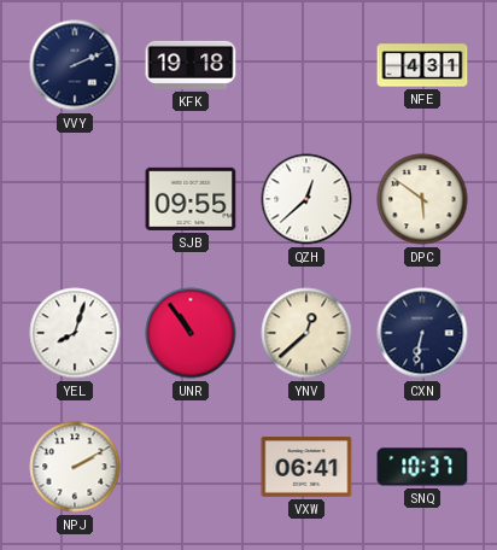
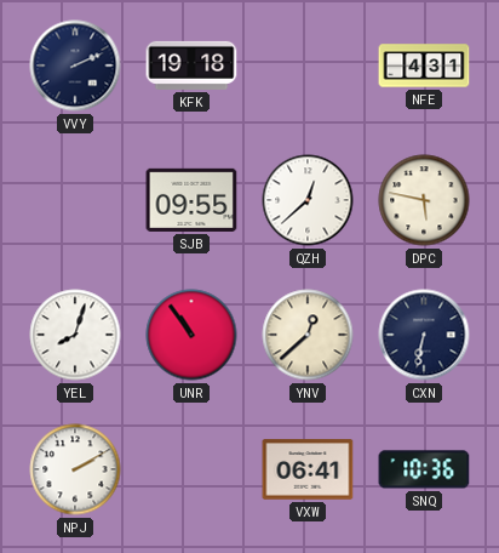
DPC: 5:51 -> 5:47
SNQ: 10:37 -> 10:36
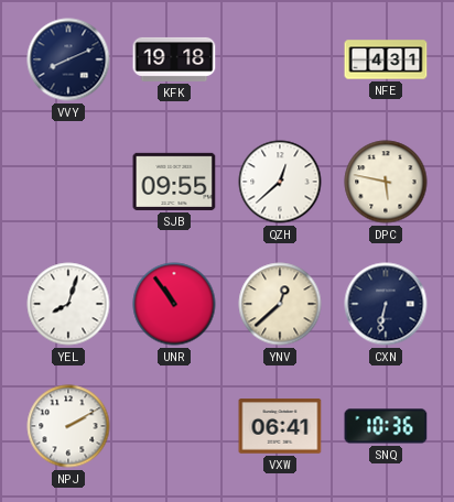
VVY: 2:11 -> 8:11
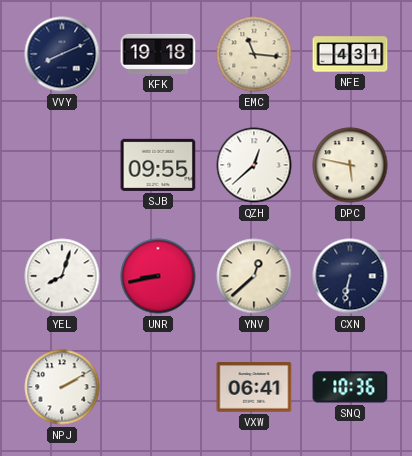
EMC: none -> 11:16
UNR: 10:54 -> 8:43
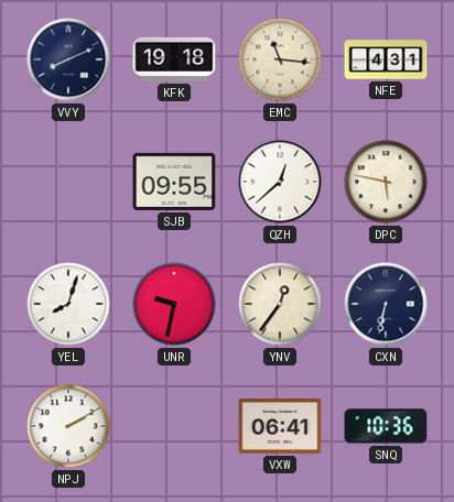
UNR: 8:43 -> 9:32
YNV: 12:38 -> 12:36
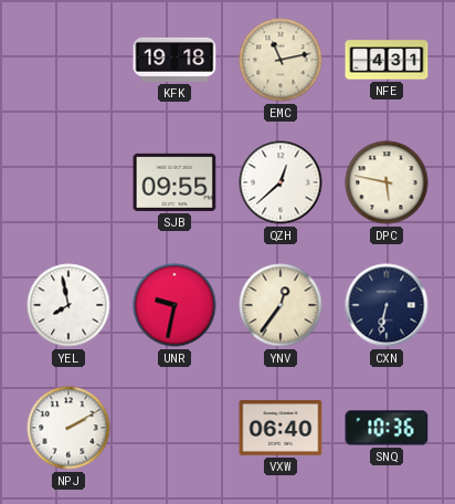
VVY: 8:11 -> none
EMC: 11:16 -> 11:13
YEL: 8:03 -> 7:58
VXW: 06:41 -> 06:40
